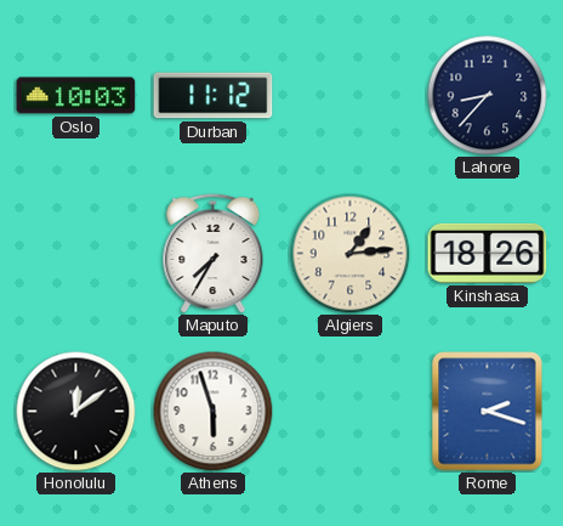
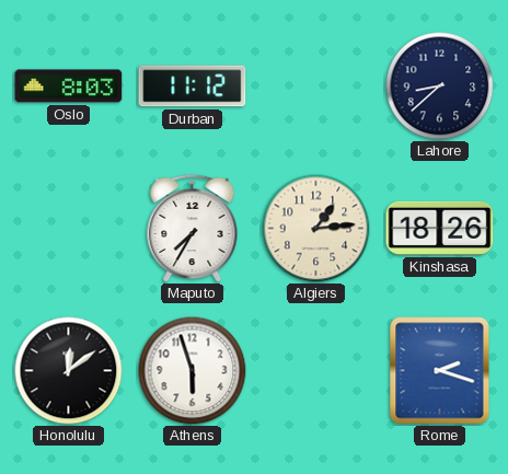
Oslo: 10:03 -> 8:03
Lahore: 8:37 -> 8:38
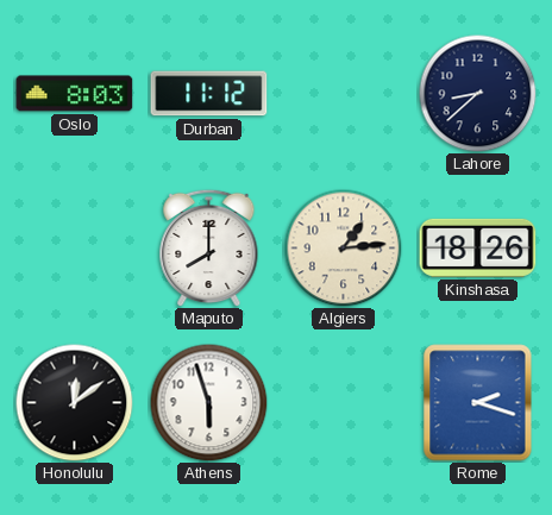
Maputo: 7:35 -> 8:00
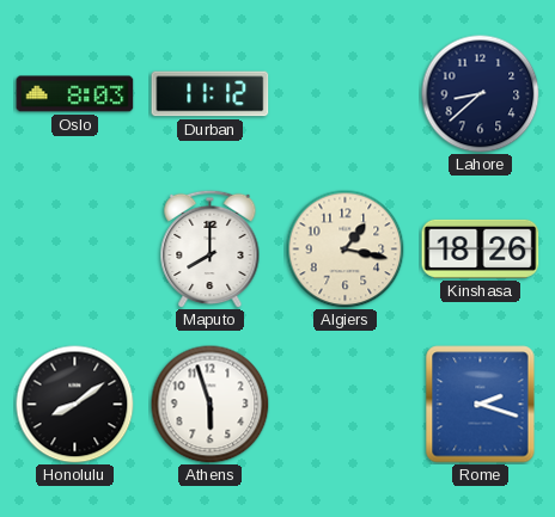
Algiers: 1:14 -> 1:17
Honolulu: 12:09 -> 8:09
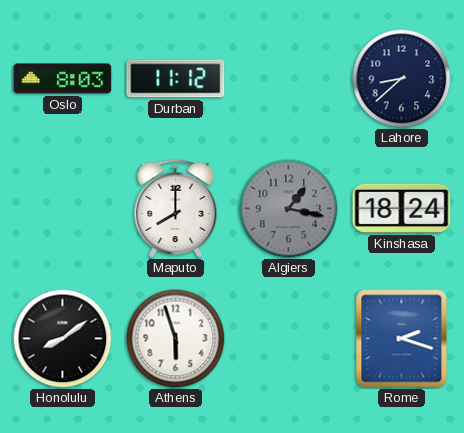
Algiers dial: cream -> grey
Kinshasa: 18:26 -> 18:24
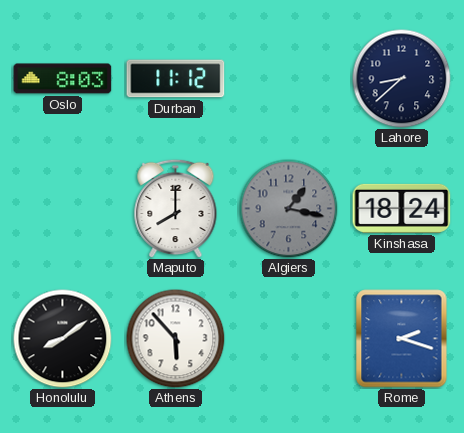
Athens: 5:57 -> 5:53
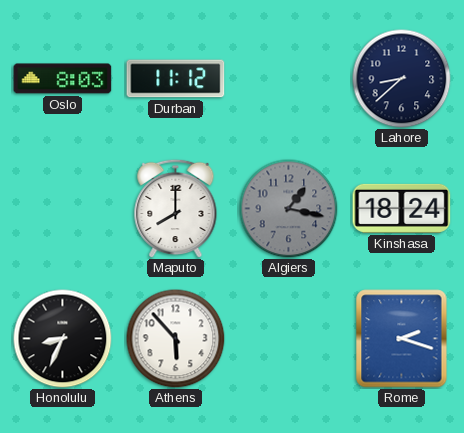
Honolulu: 8:09 -> 8:34
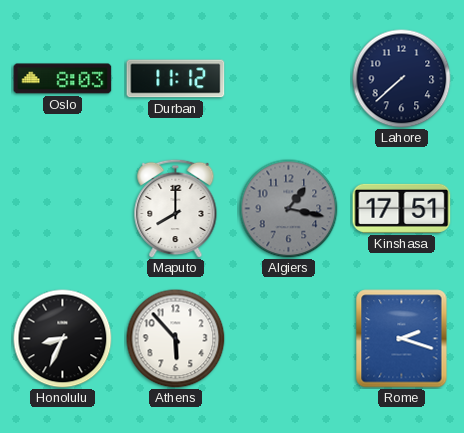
Lahore: 8:38 -> 7:38
Kinshasa: 18:24 -> 17:51
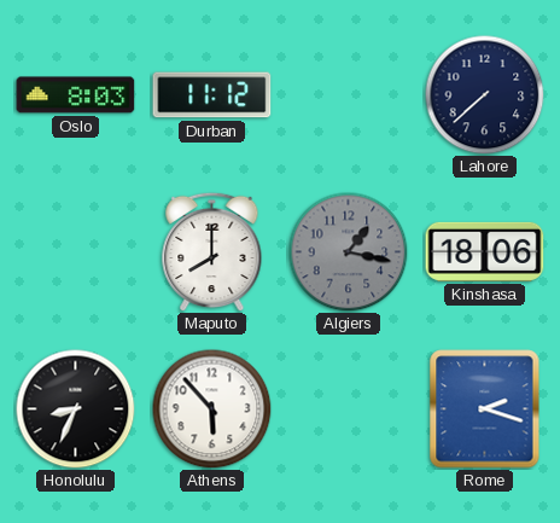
Kinshasa: 17:51 -> 18:06
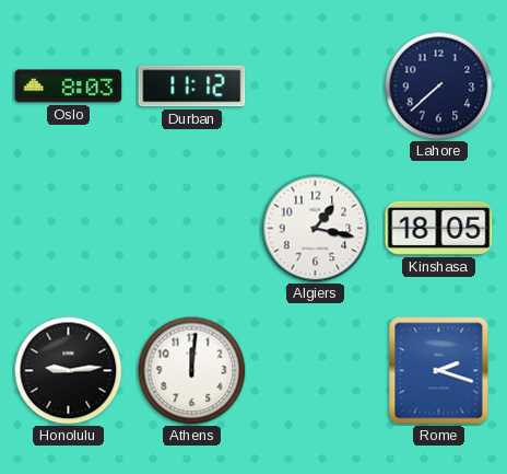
Maputo: 8:00 -> none
Algiers dial: grey -> white
Kinshasa: 18:06 -> 18:05
Honolulu: 8:34 -> 9:14
Athens: 5:53 -> 12:01
